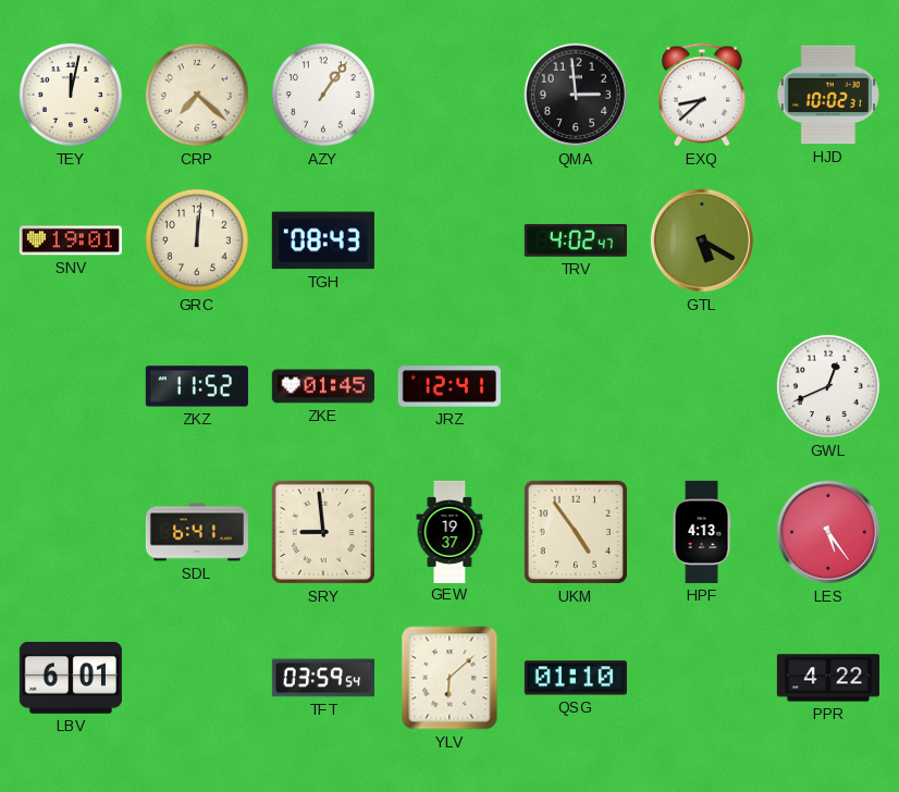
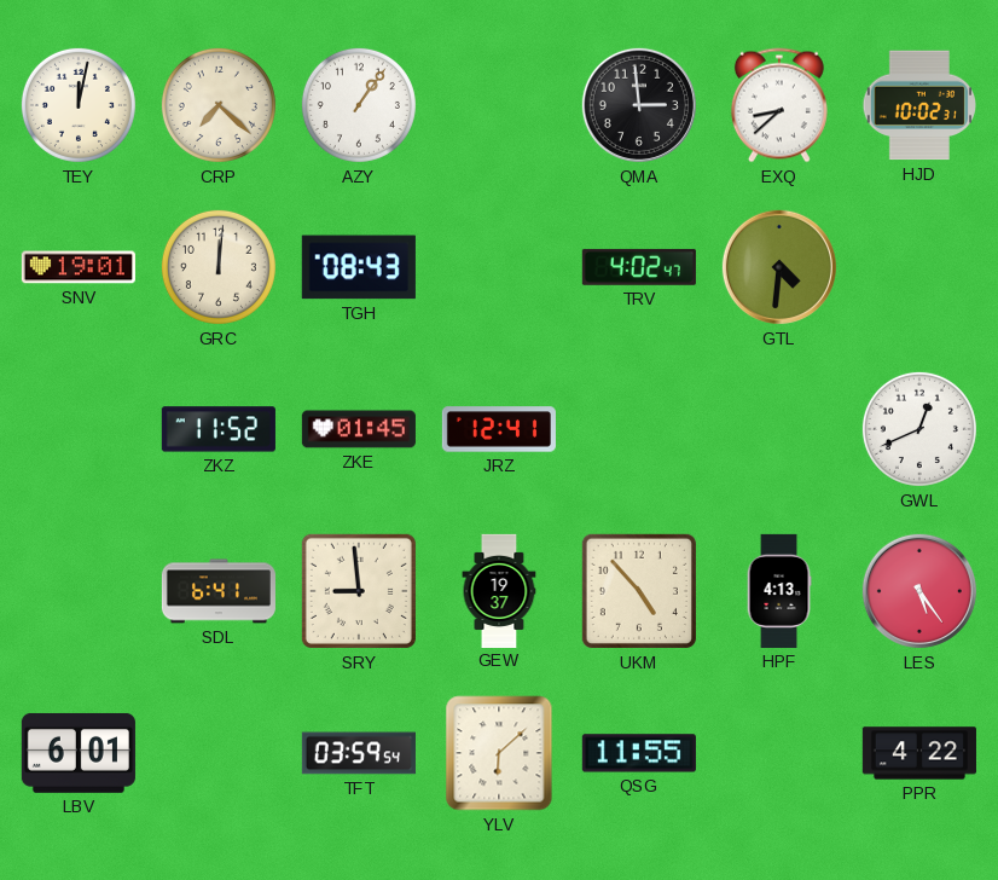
GTL: 5:20 -> 4:31
UKM: 4:54 -> 4:53
QSG: 01:10 -> 11:55
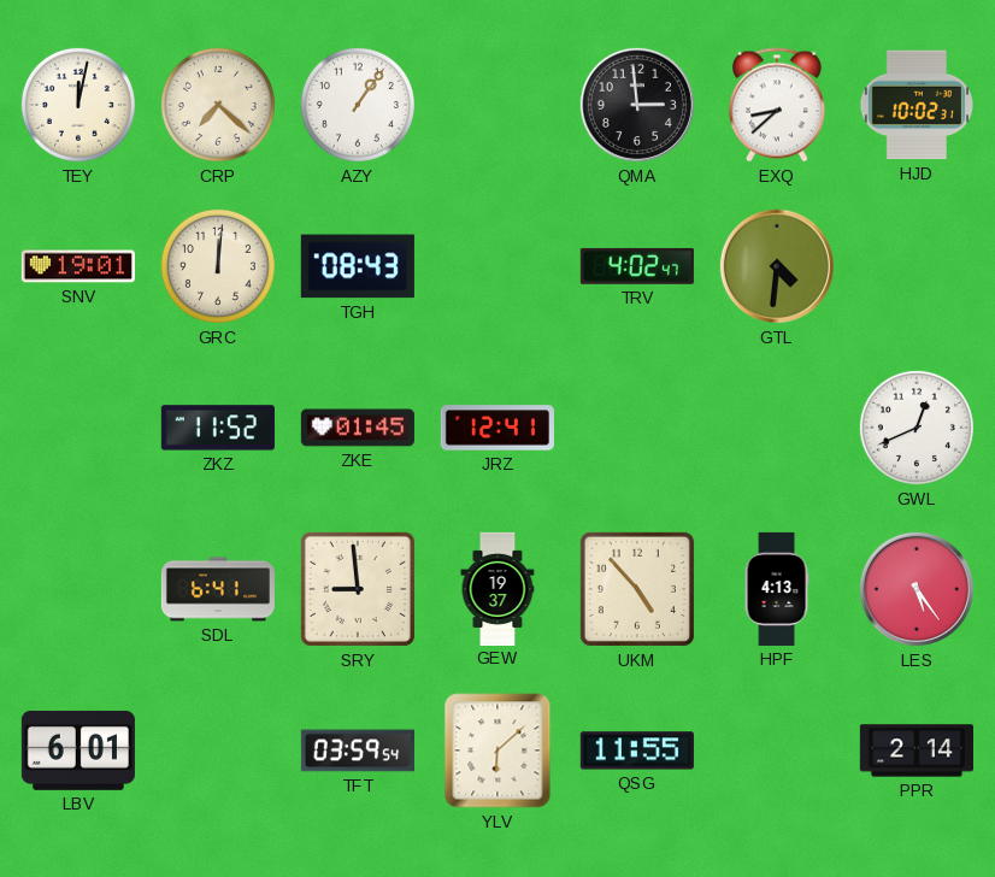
PPR: 4:22 -> 2:14
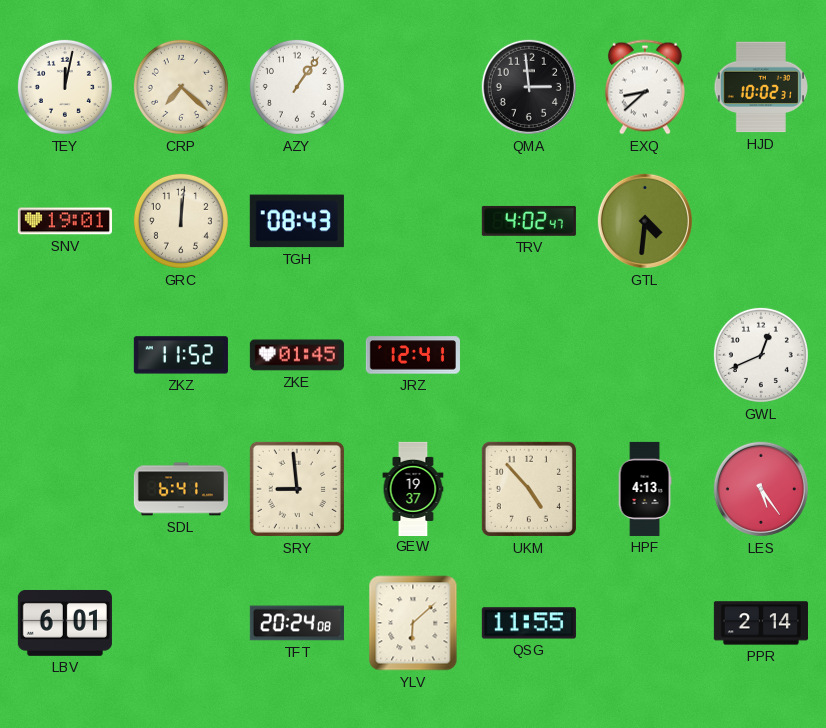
TFT: 03:59 -> 20:24
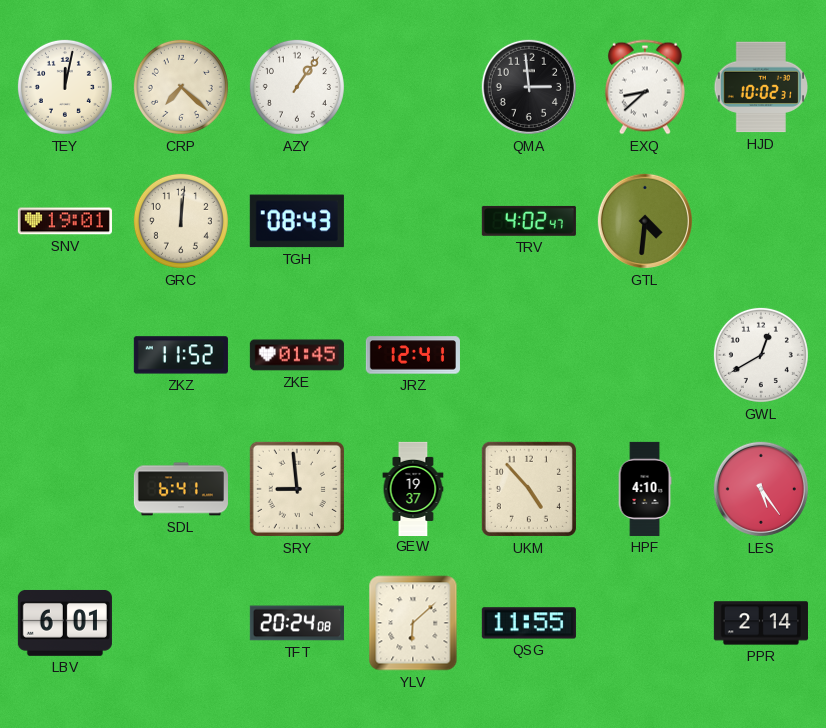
GWL: 12:41 -> 12:40
HPF: 4:13 -> 4:10
